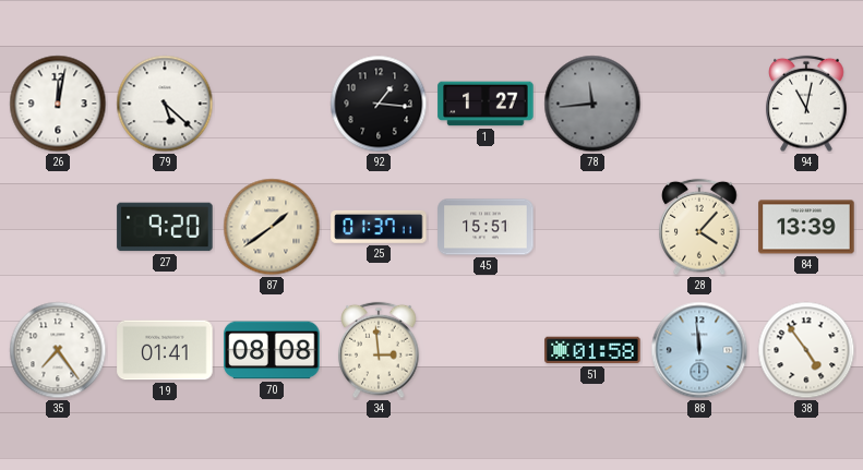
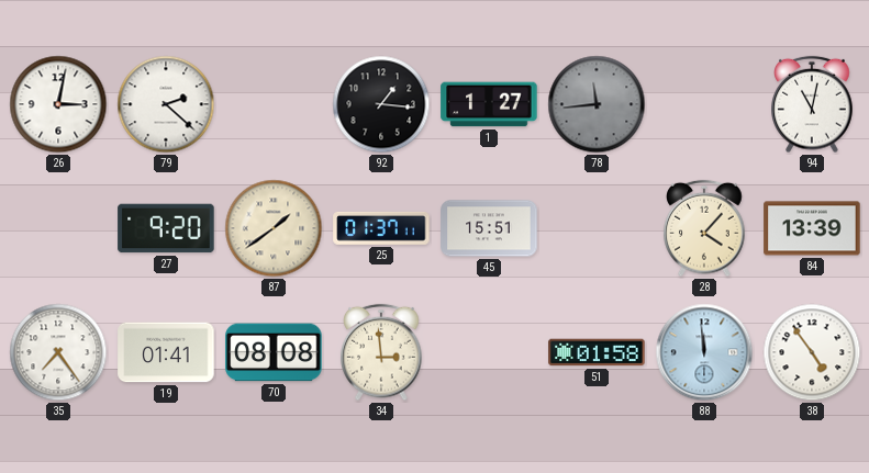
26: 12:02 -> 3:02
79: 5:22 -> 2:22
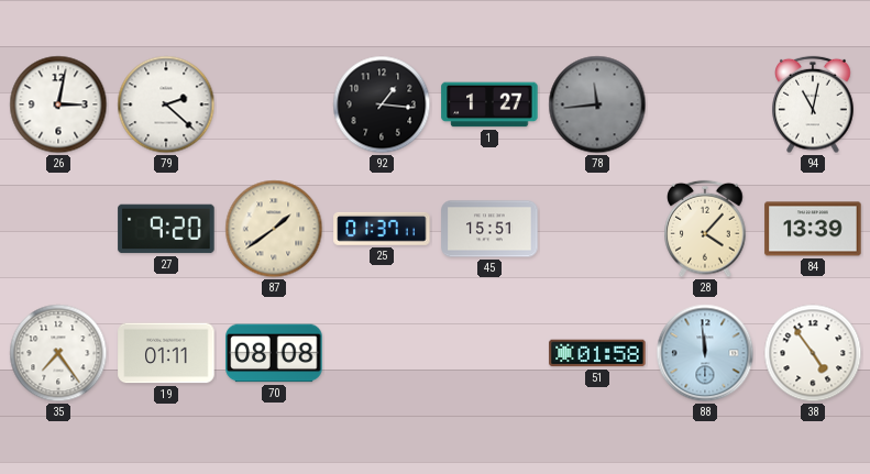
19: 01:41 -> 01:11
34: 2:59 -> none
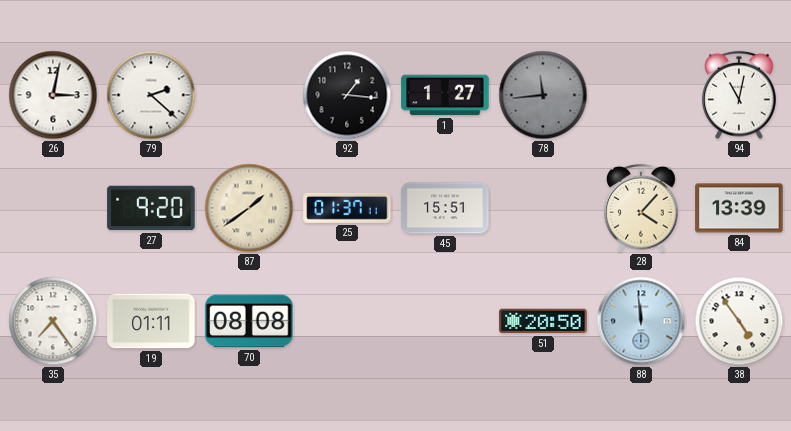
51: 01:58 -> 20:50
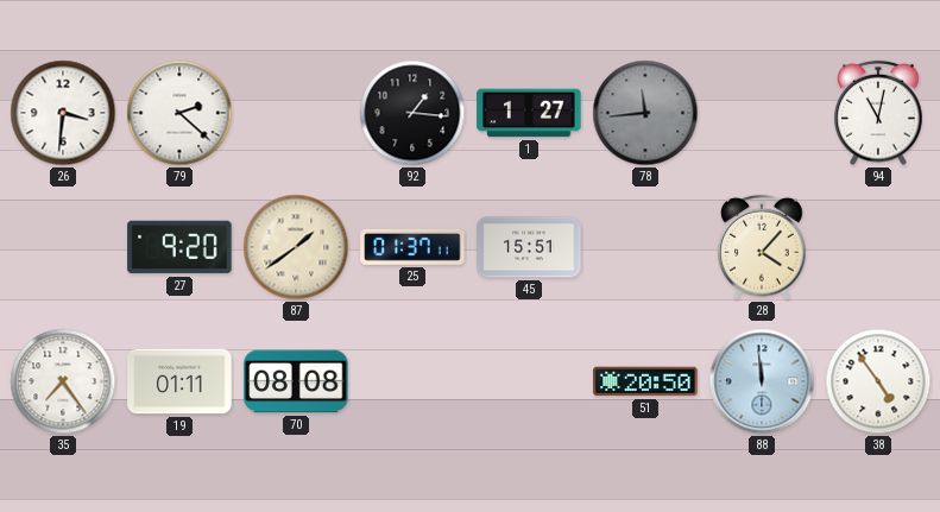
26: 3:02 -> 3:31
84: 13:39 -> none
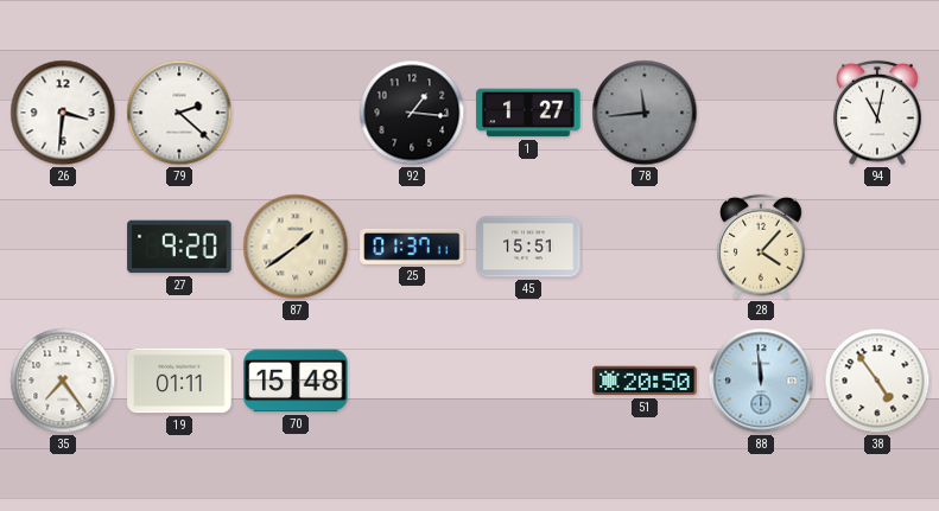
70: 08:08 -> 15:48
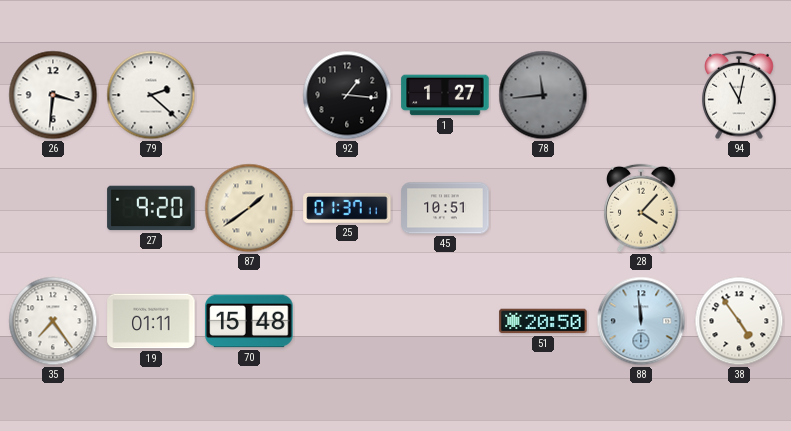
45: 15:51 -> 10:51
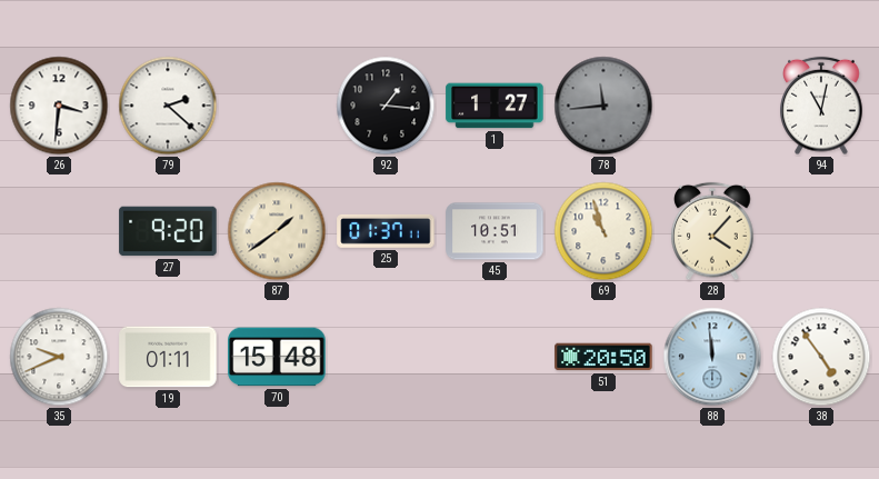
69: none -> 10:57
35: 7:24 -> 9:41
